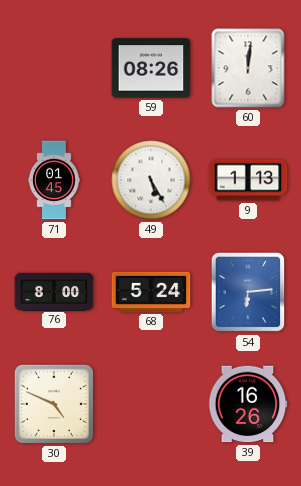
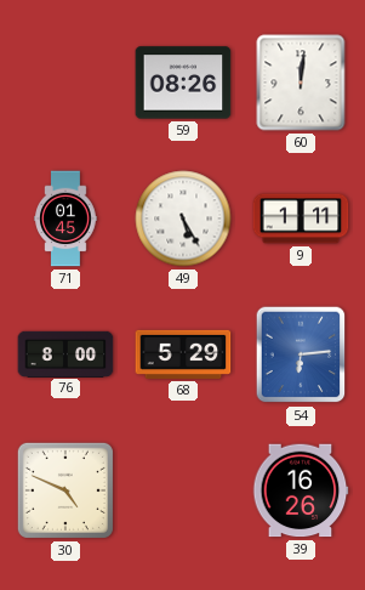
9: 1:13 -> 1:11
68: 5:24 -> 5:29
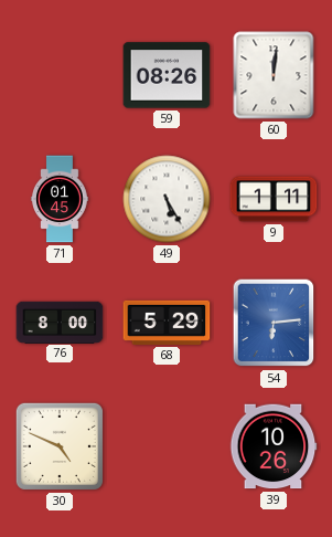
39: 16:26 -> 10:26
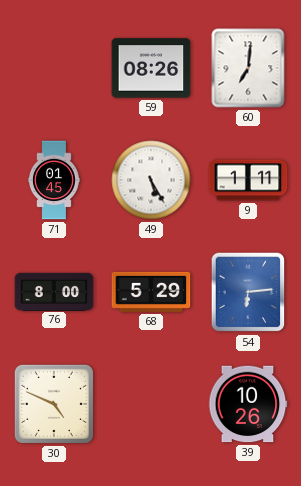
60: 12:01 -> 7:01
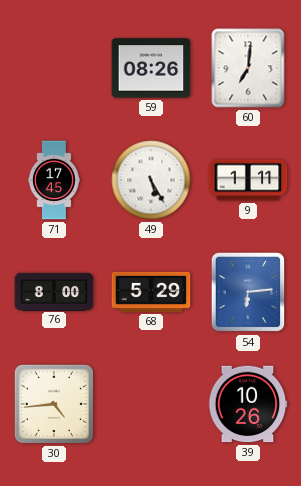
71: 01:45 -> 17:45
30: 4:49 -> 4:44
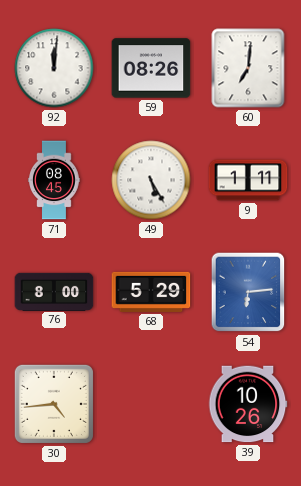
92: none -> 12:01
71: 17:45 -> 08:45
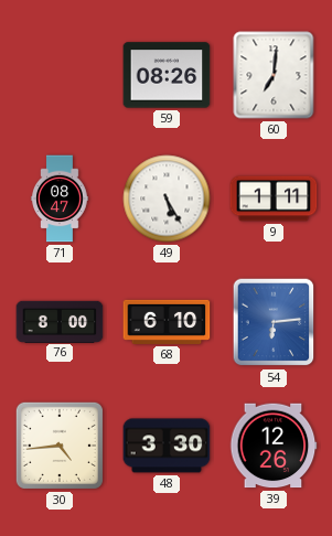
92: 12:01 -> none
71: 08:45 -> 08:47
68: 5:29 -> 6:10
48: none -> 3:30
39: 10:26 -> 12:26
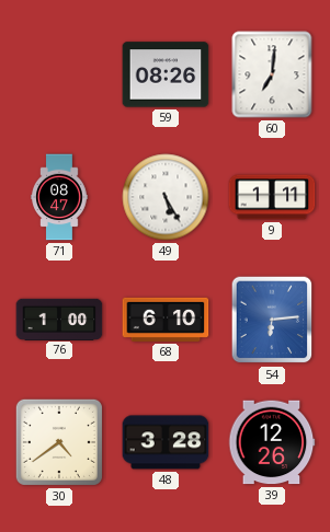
76: 8:00 -> 1:00
30: 4:44 -> 4:39
48: 3:30 -> 3:28
